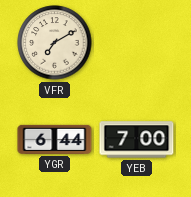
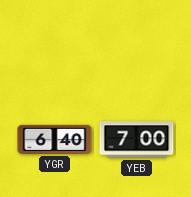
VFR: 7:10 -> none
YGR: 6:44 -> 6:40
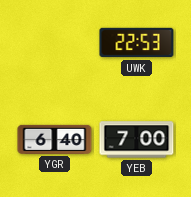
UWK: none -> 22:53
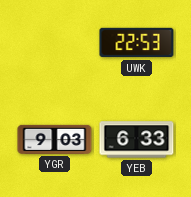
YGR: 6:40 -> 9:03
YEB: 7:00 -> 6:33
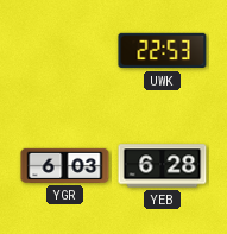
YGR: 9:03 -> 6:03
YEB: 6:33 -> 6:28
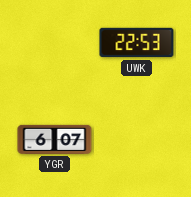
YGR: 6:03 -> 6:07
YEB: 6:28 -> none
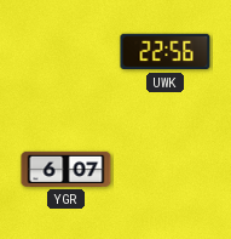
UWK: 22:53 -> 22:56
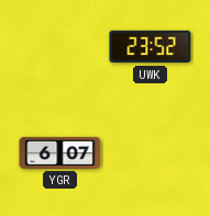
UWK: 22:56 -> 23:52
